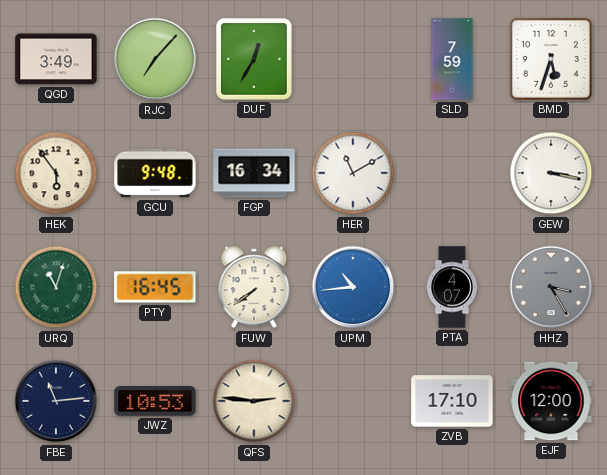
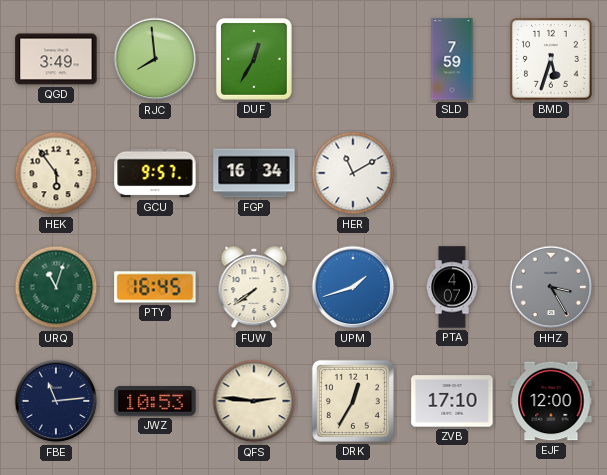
RJC: 7:07 -> 7:59
GCU: 9:48 -> 9:57
GEW: 3:17 -> none
UPM: 10:44 -> 1:42
DRK: none -> 12:35
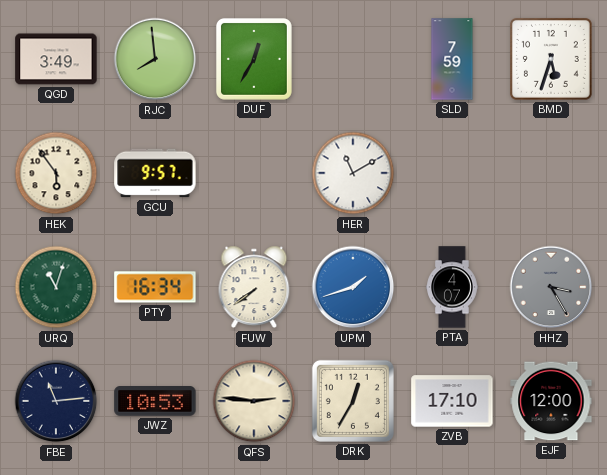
FGP: 16:34 -> none
PTY: 16:45 -> 16:34
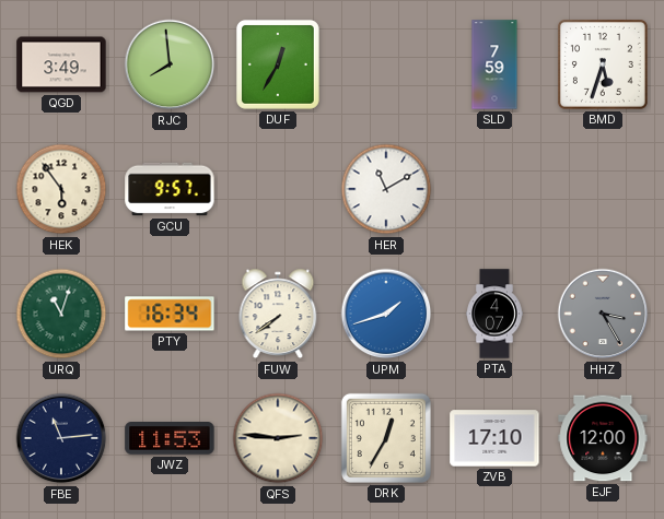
JWZ: 10:53 -> 11:53
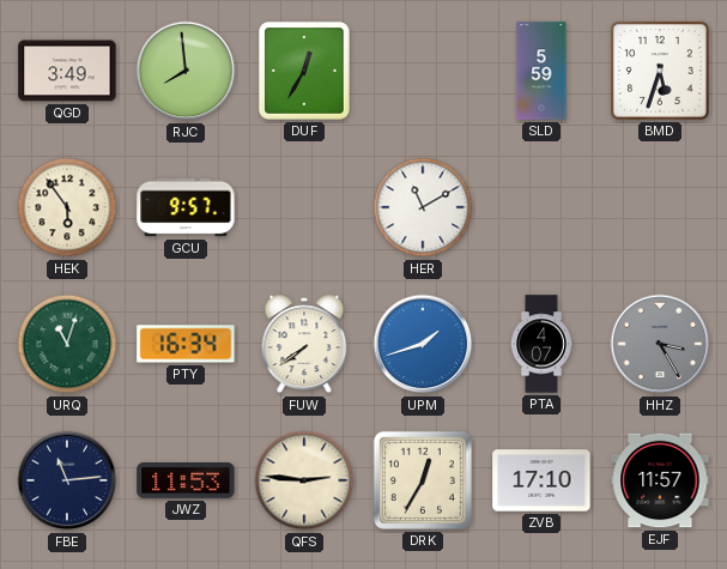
SLD: 7:59 -> 5:59
EJF: 12:00 -> 11:57
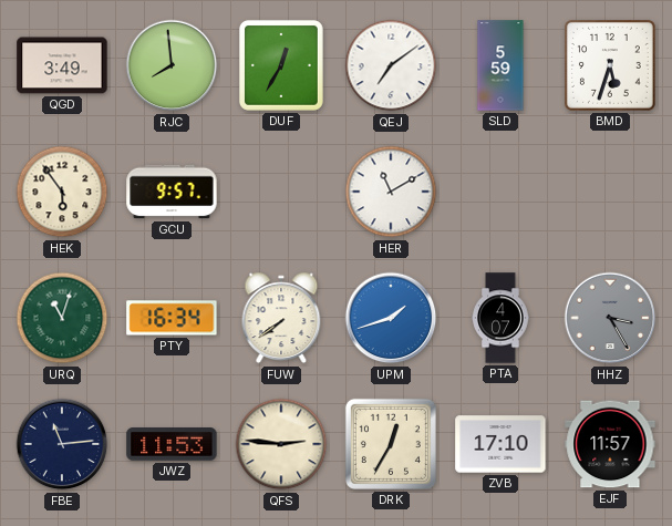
QEJ: none -> 7:09
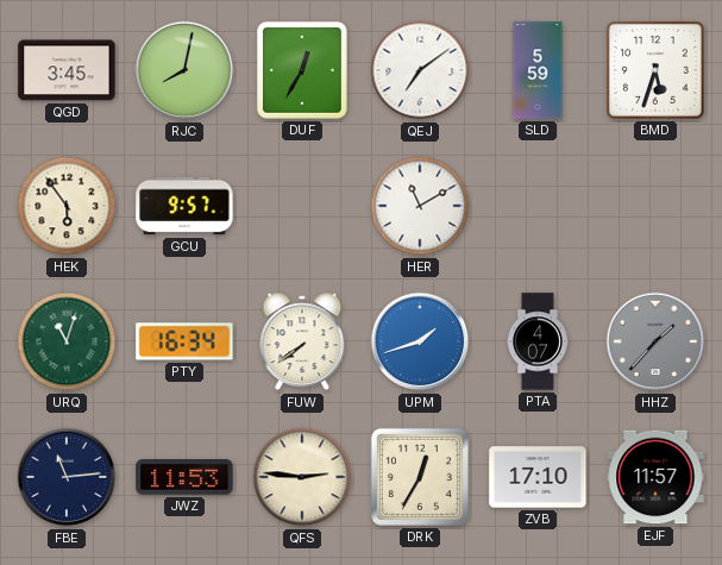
QGD: 3:49 -> 3:45
RJC: 7:59 -> 8:02
HHZ: 3:25 -> 1:37
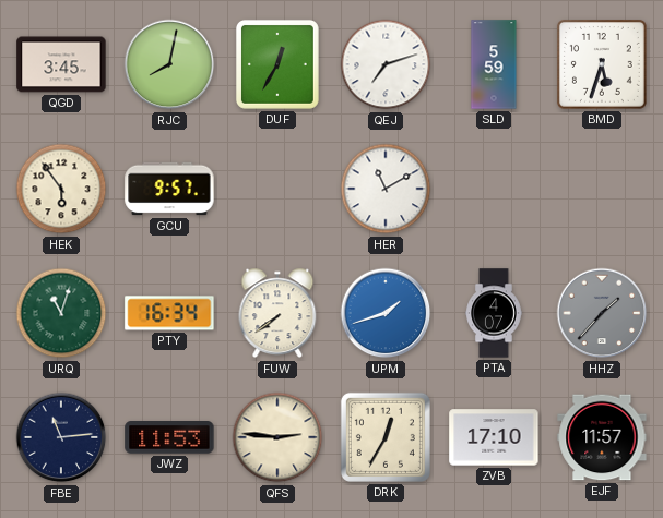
QEJ: 7:09 -> 7:12
